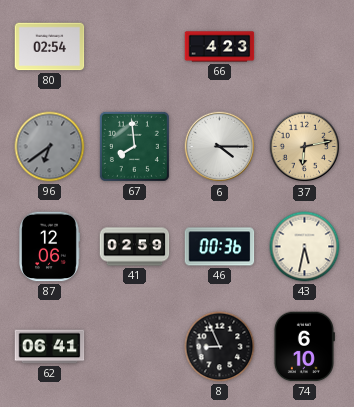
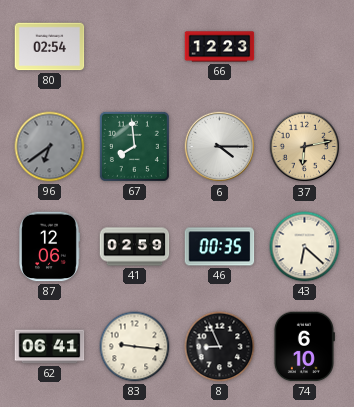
66: 4:23 -> 12:23
46: 00:36 -> 00:35
43: 5:32 -> 6:22
83: none -> 9:16
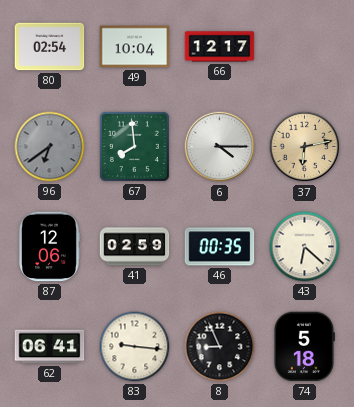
49: none -> 10:04
66: 12:23 -> 12:17
74: 6:10 -> 5:18
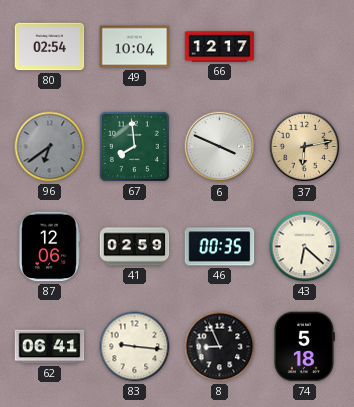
6: 4:15 -> 3:49
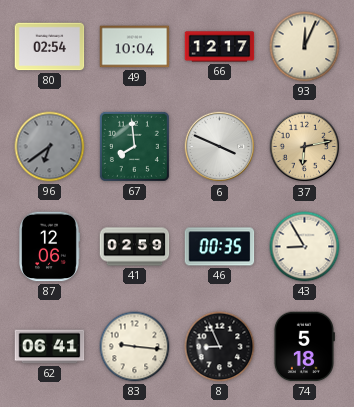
93: none -> 12:04
43: 6:22 -> 8:55
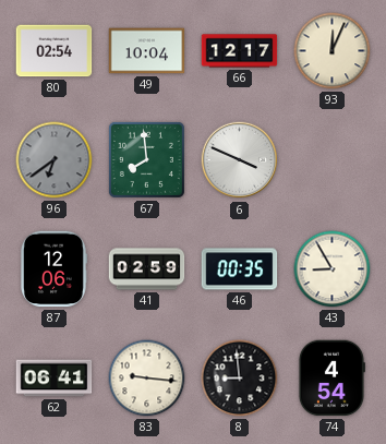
37: 6:13 -> none
8: 8:56 -> 8:59
74: 5:18 -> 4:54
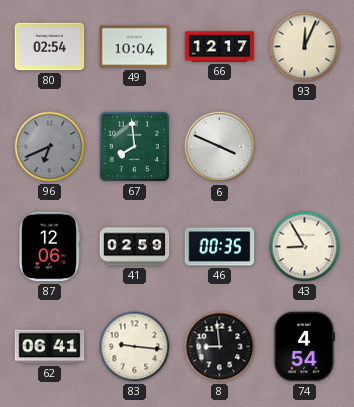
96: 6:39 -> 6:41
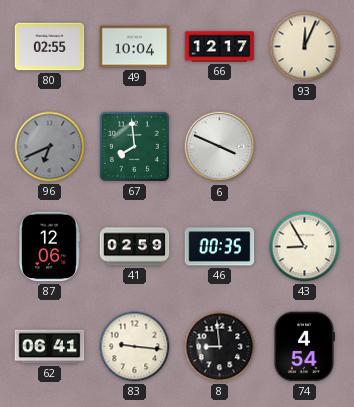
80: 02:54 -> 02:55
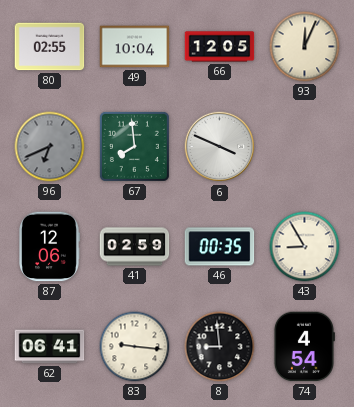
66: 12:17 -> 12:05
